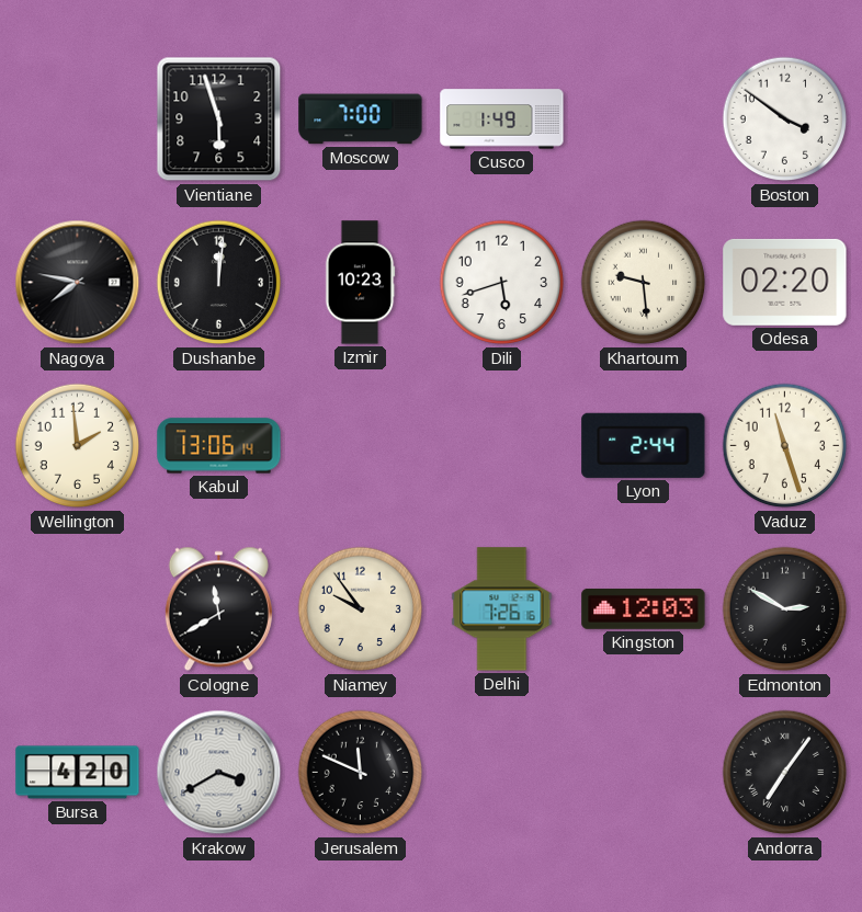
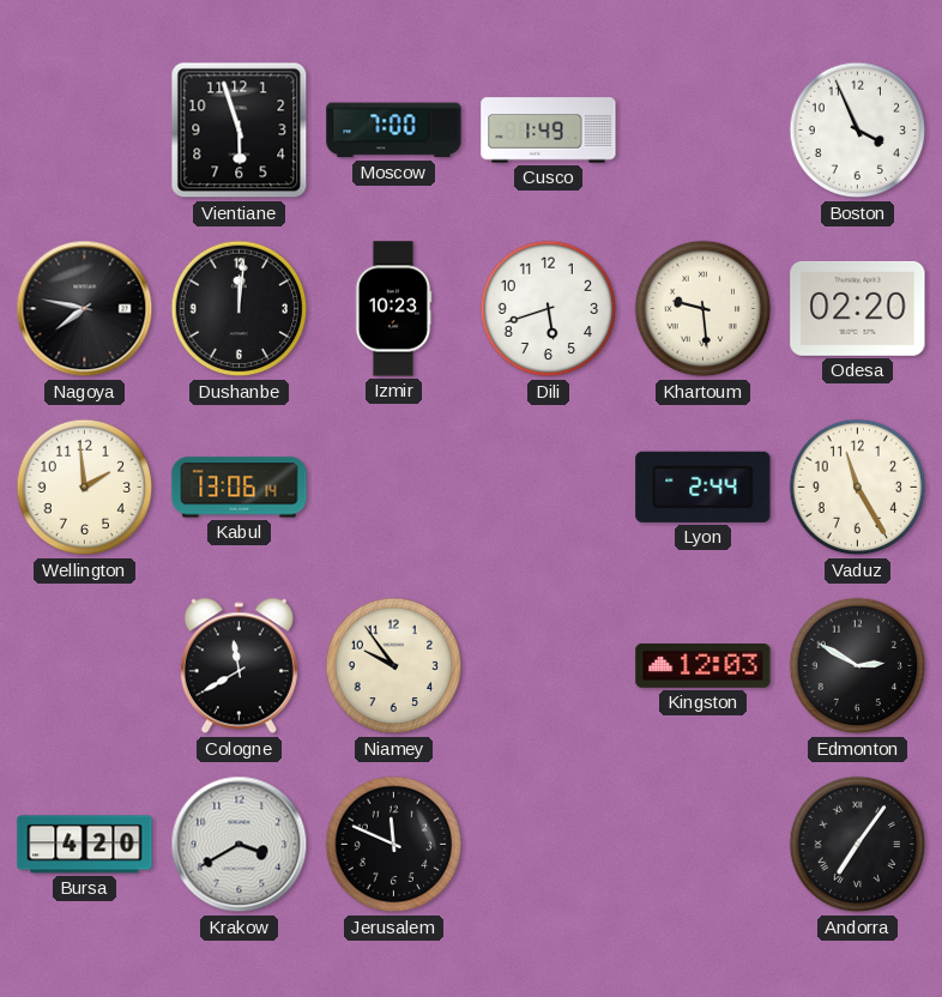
Boston: 3:51 -> 3:56
Vaduz: 11:27 -> 11:25
Delhi: 7:26 -> none
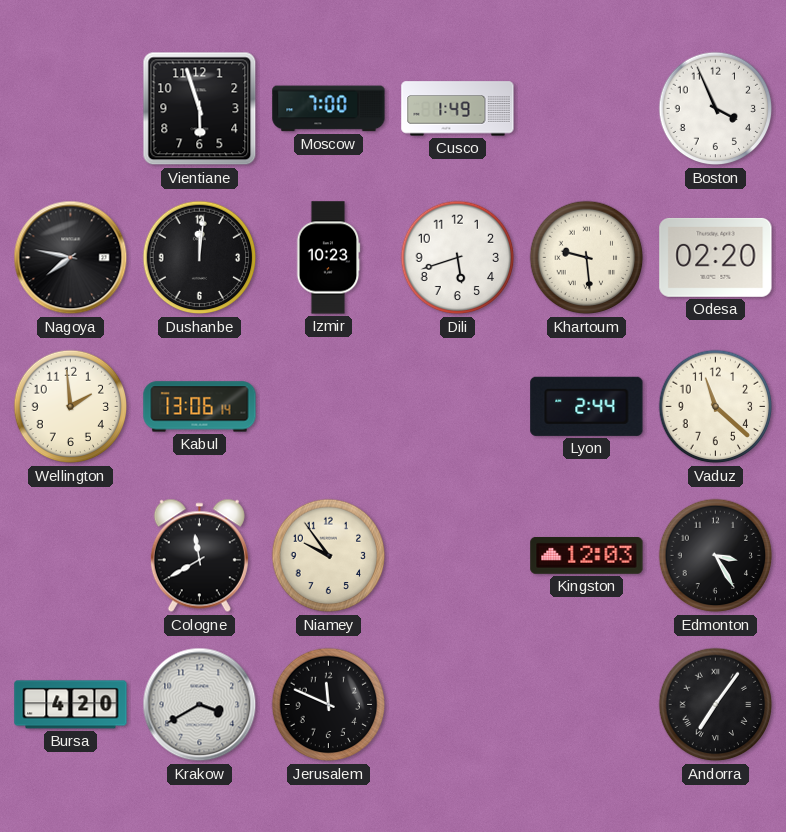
Vaduz: 11:25 -> 11:22
Edmonton: 2:50 -> 3:25
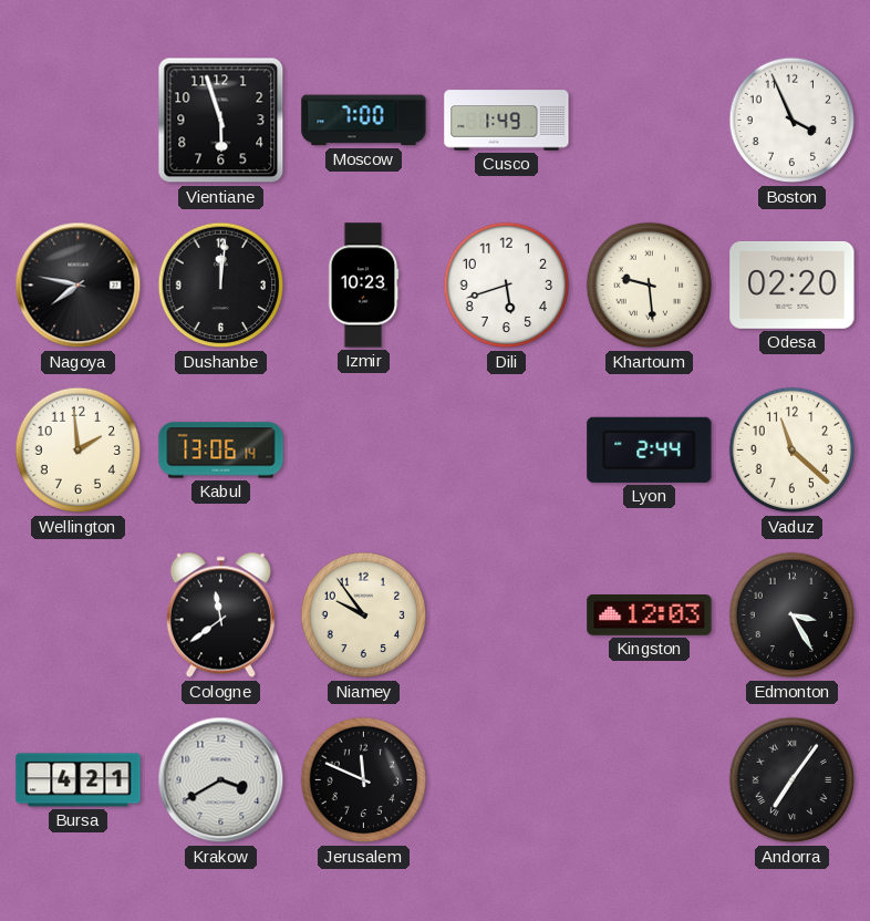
Cologne: 11:40 -> 11:39
Bursa: 4:20 -> 4:21
